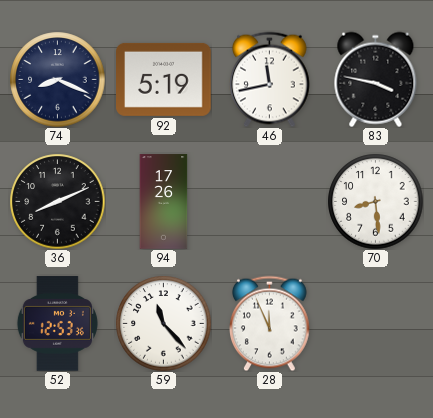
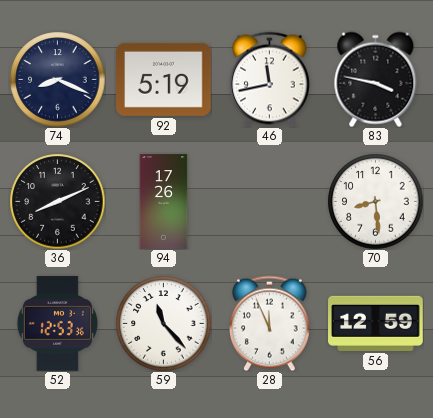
56: none -> 12:59
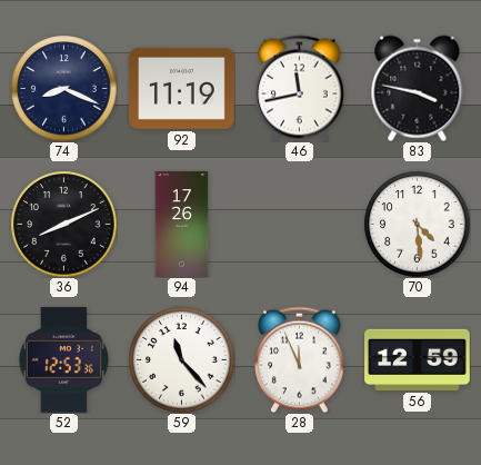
92: 5:19 -> 11:19
70: 8:29 -> 4:29
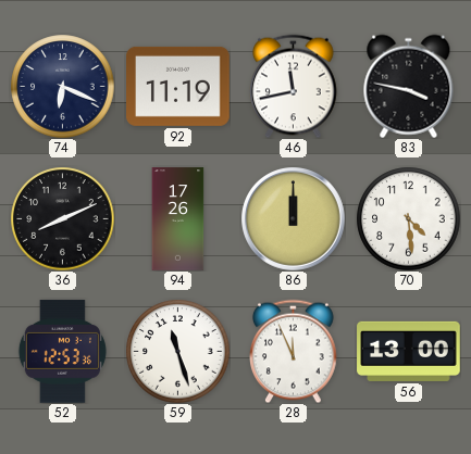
74: 8:19 -> 6:19
86: none -> 12:00
59: 11:23 -> 11:27
56: 12:59 -> 13:00
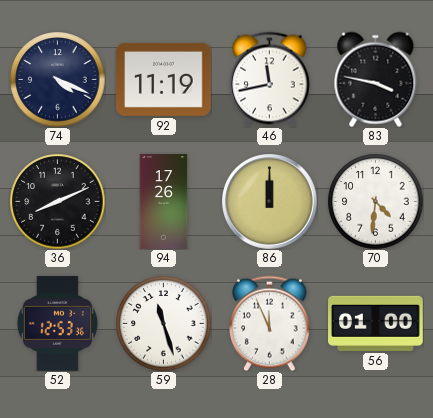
74: 6:19 -> 4:19
70: 4:29 -> 4:31
56: 13:00 -> 01:00
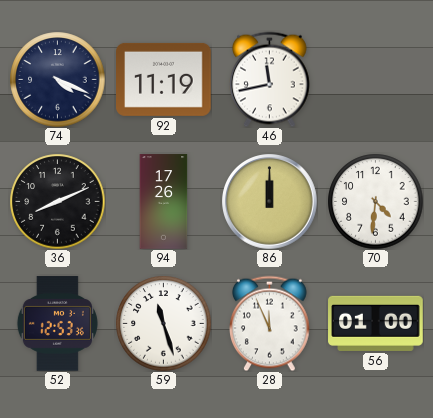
83: 3:47 -> none
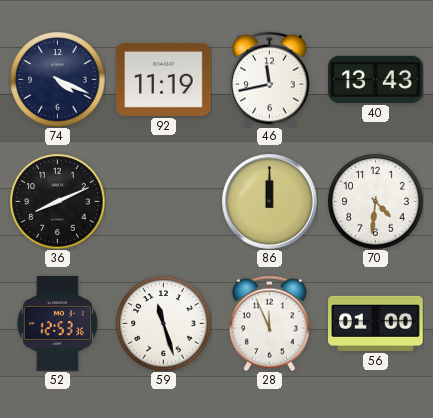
40: none -> 13:43
94: 17:26 -> none
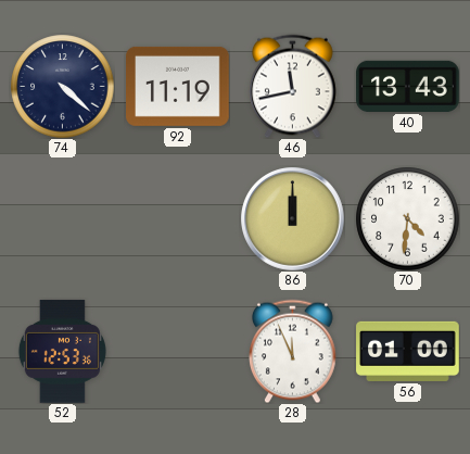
74: 4:19 -> 4:22
36: 8:11 -> none
59: 11:27 -> none
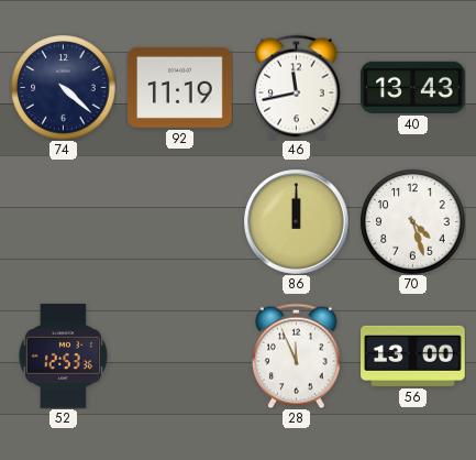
70: 4:31 -> 4:27
56: 01:00 -> 13:00
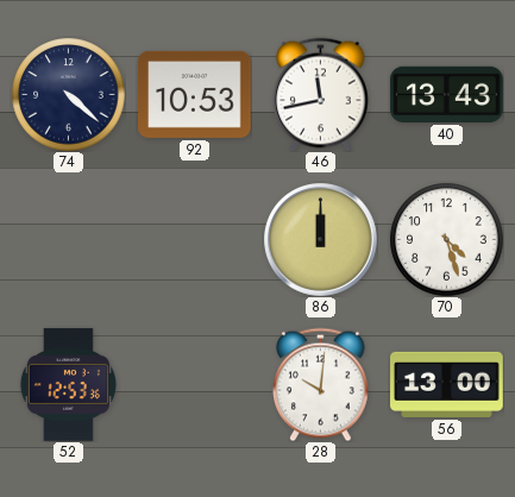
92: 11:19 -> 10:53
28: 11:56 -> 10:01
